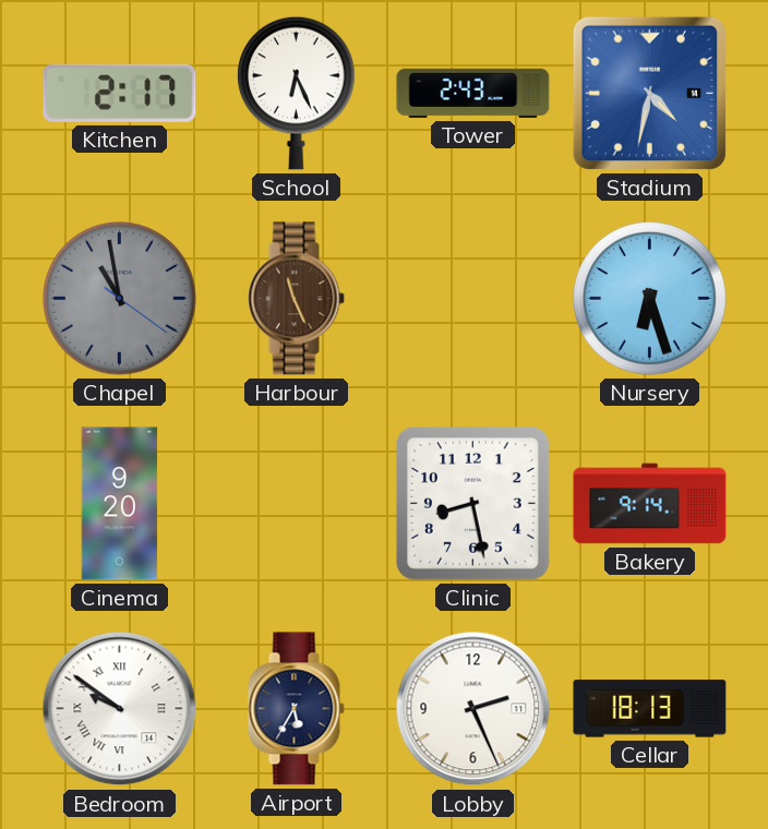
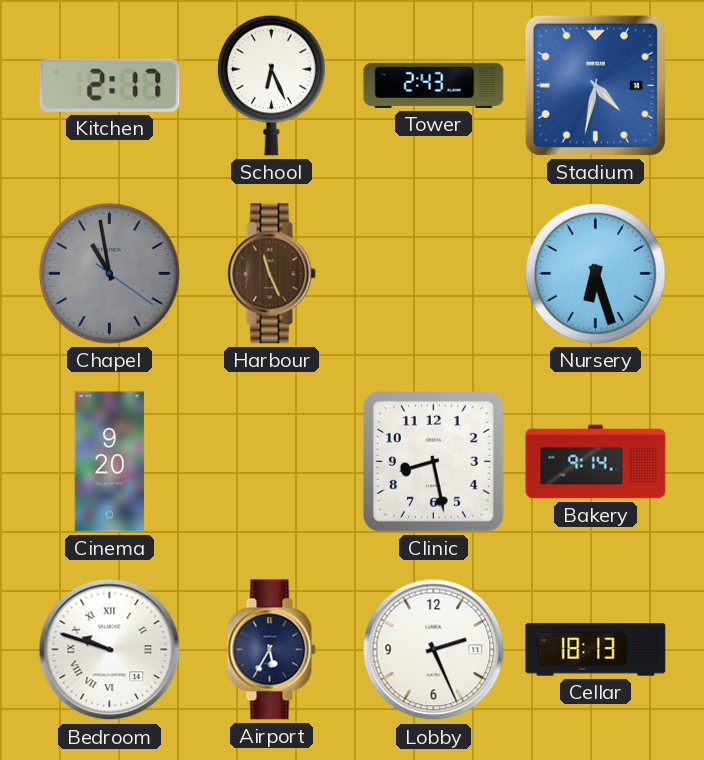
Bedroom: 9:51 -> 9:48
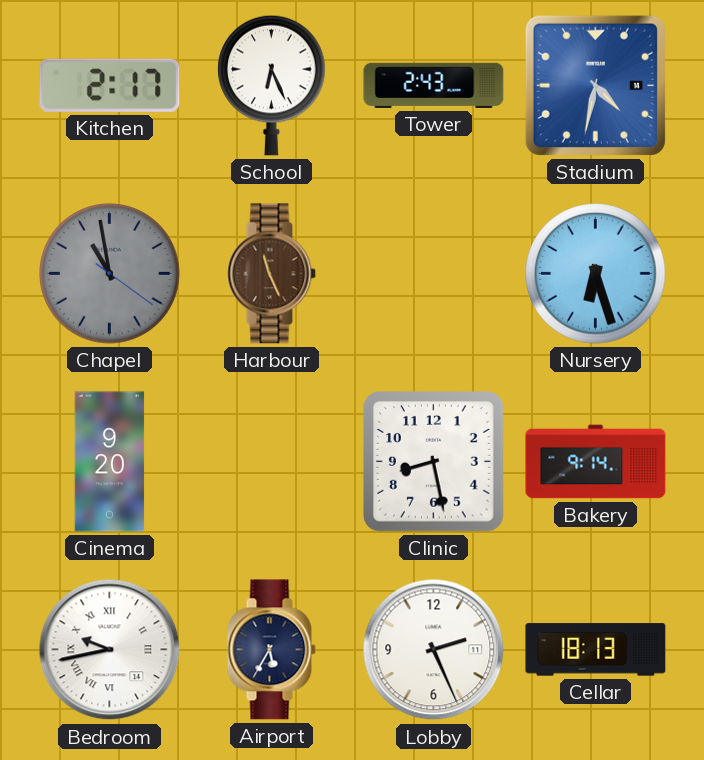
Bedroom: 9:48 -> 9:43
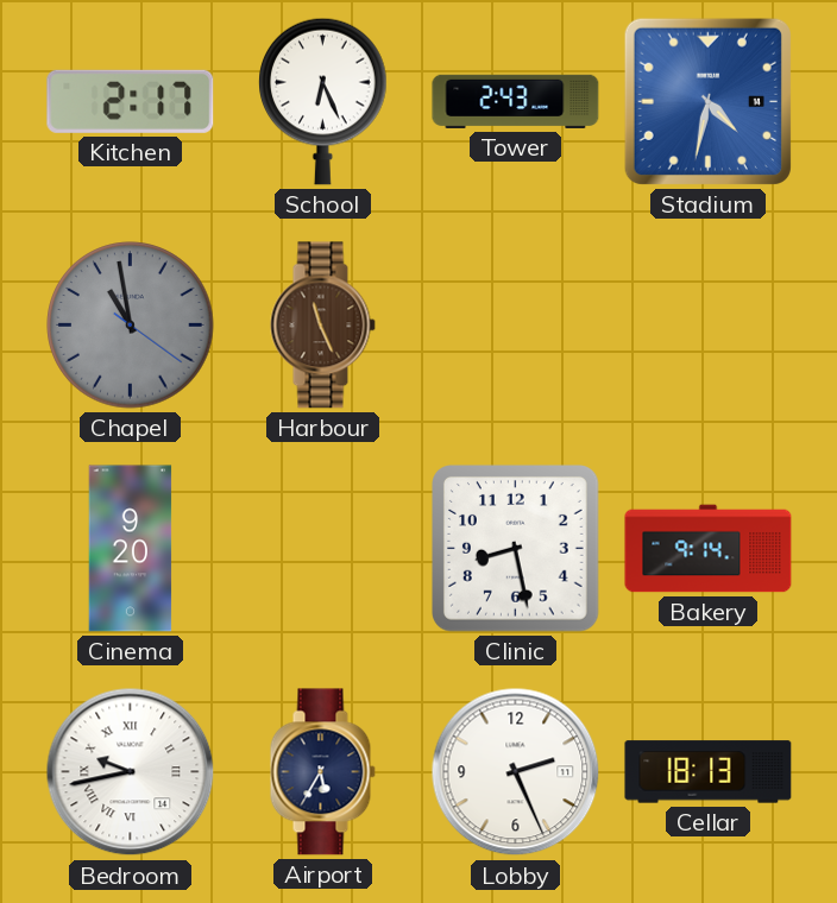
Nursery: 6:27 -> none
